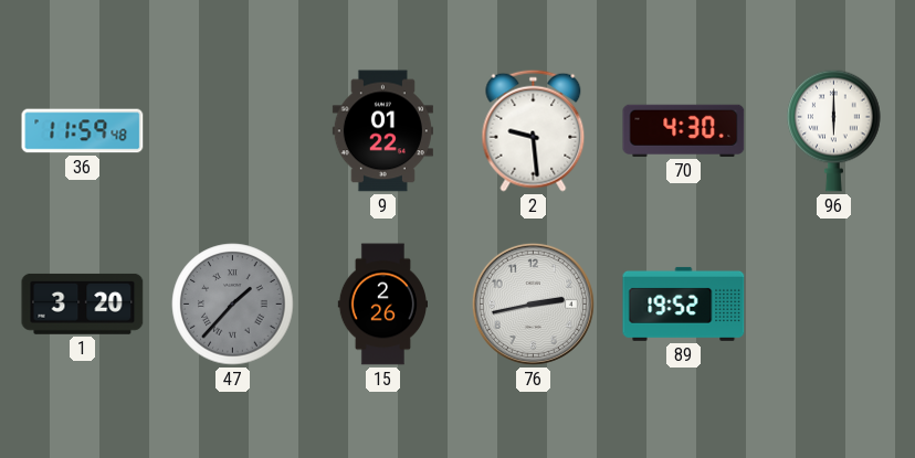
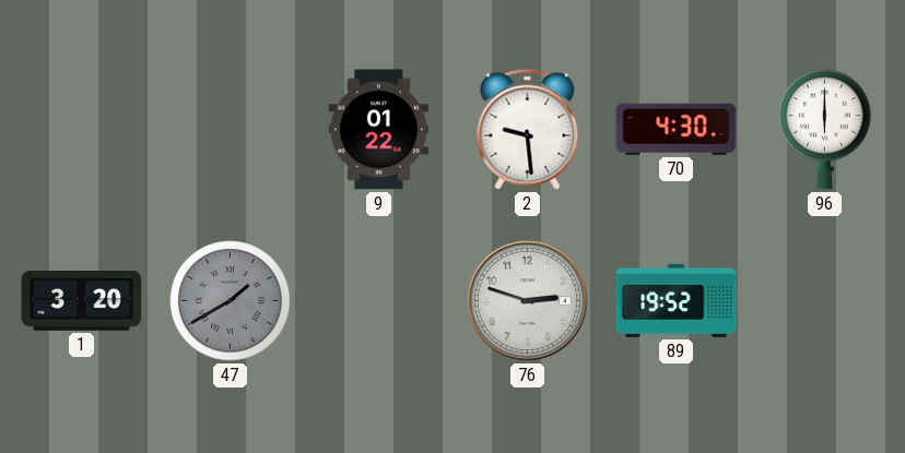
36: 11:59 -> none
47: 1:37 -> 1:40
15: 2:26 -> none
76: 2:43 -> 2:48
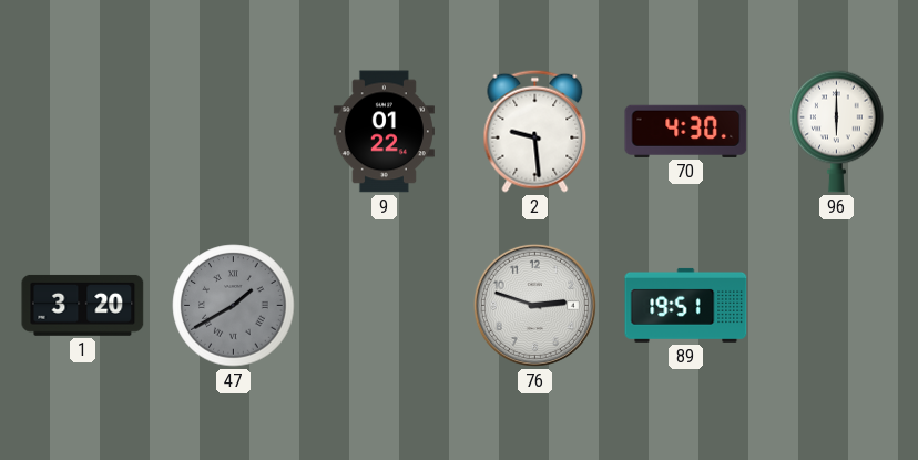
89: 19:52 -> 19:51
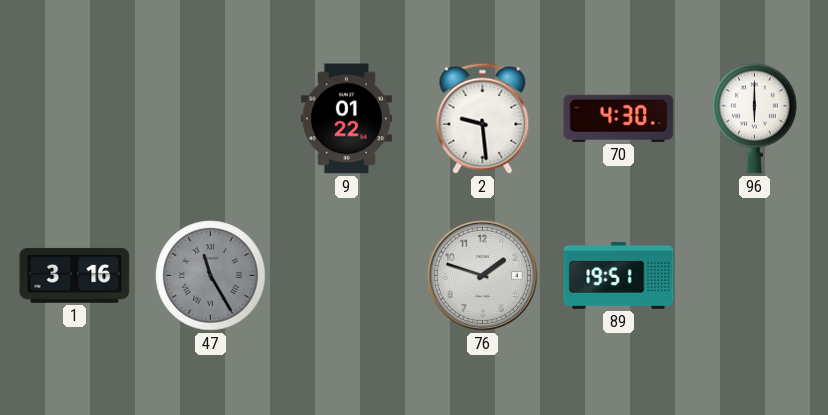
1: 3:20 -> 3:16
47: 1:40 -> 11:25
76: 2:48 -> 1:48
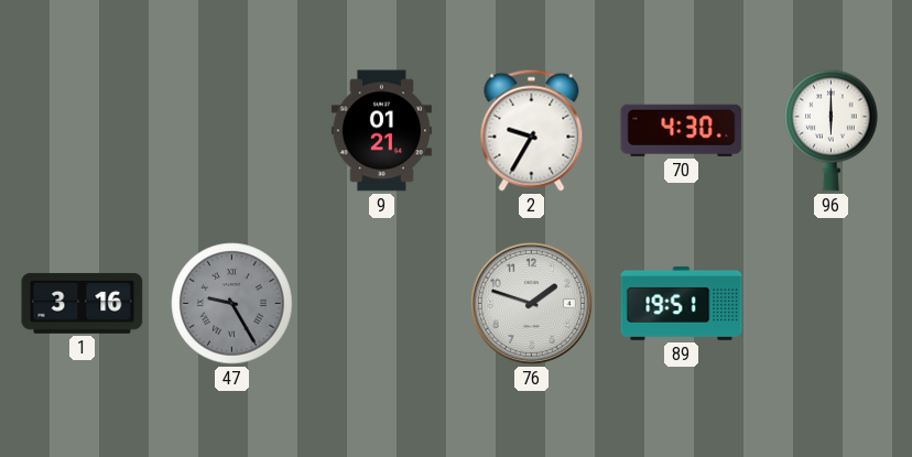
9: 01:22 -> 01:21
2: 9:29 -> 9:35
47: 11:25 -> 9:25
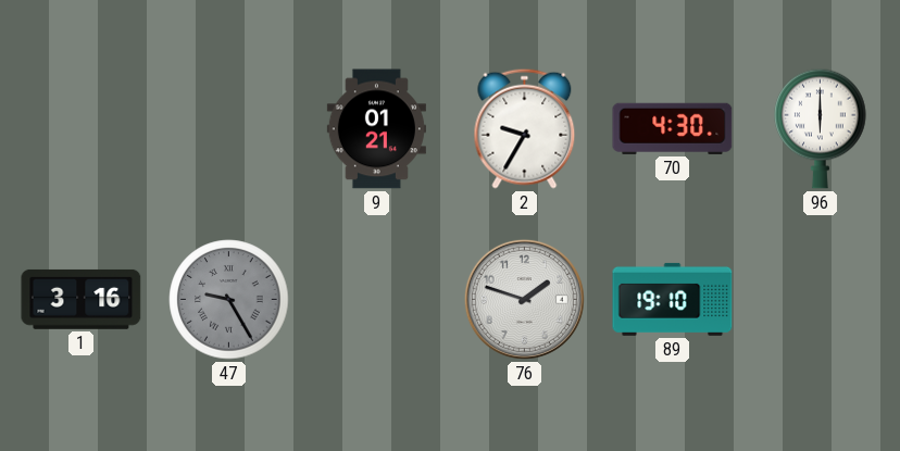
89: 19:51 -> 19:10
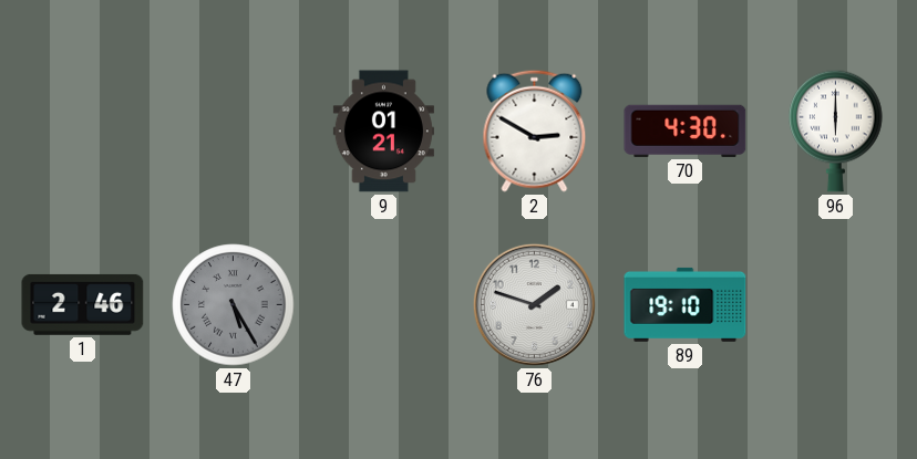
2: 9:35 -> 2:50
1: 3:16 -> 2:46
47: 9:25 -> 5:25
